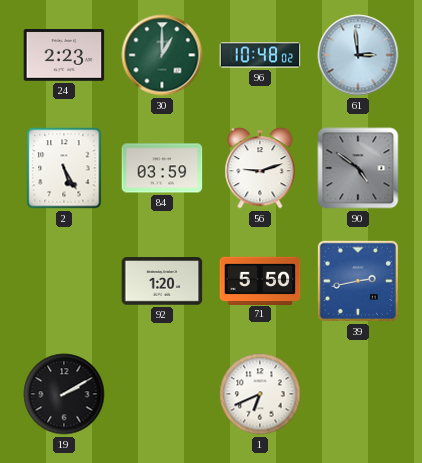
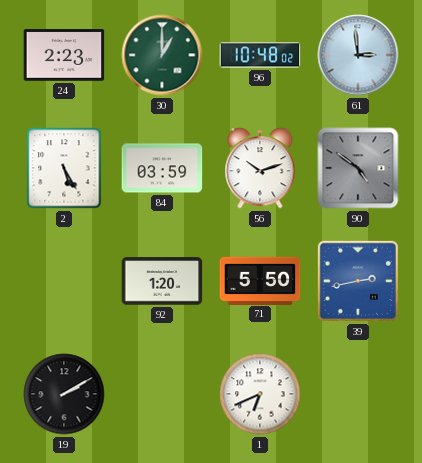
56: 9:12 -> 10:12
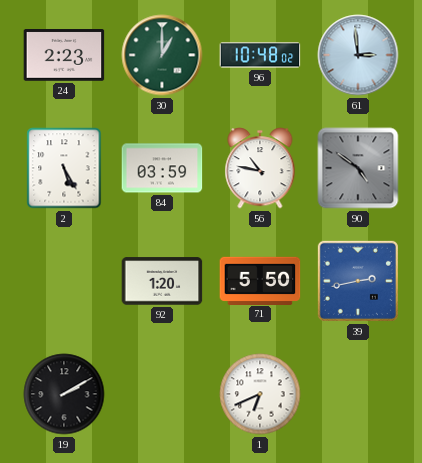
56: 10:12 -> 10:47
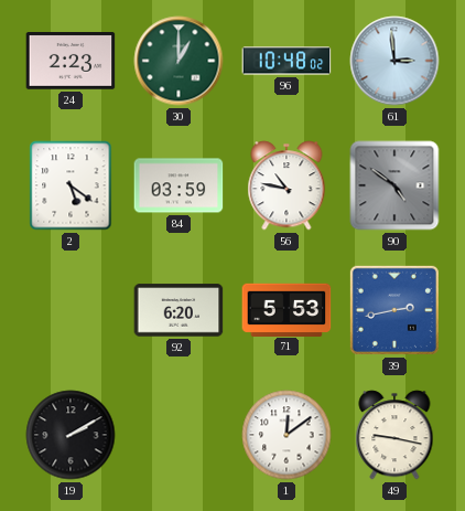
2: 5:25 -> 5:21
92: 1:20 -> 6:20
71: 5:50 -> 5:53
1: 6:41 -> 12:09
49: none -> 9:17
